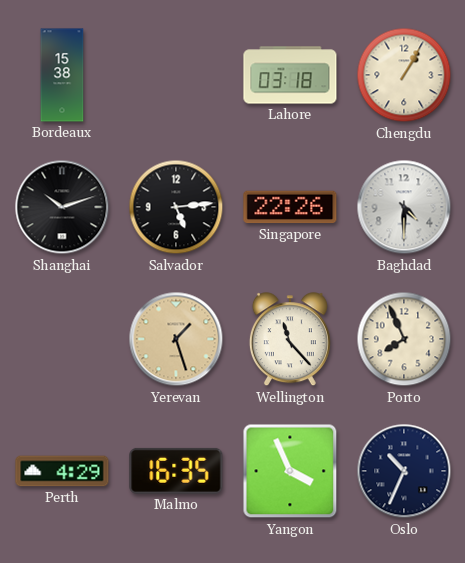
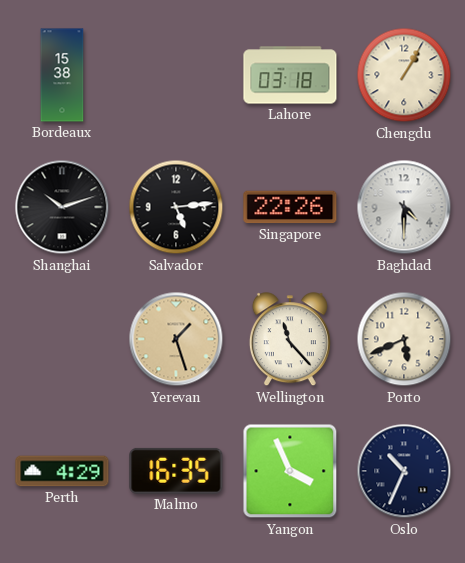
Porto: 7:56 -> 5:41
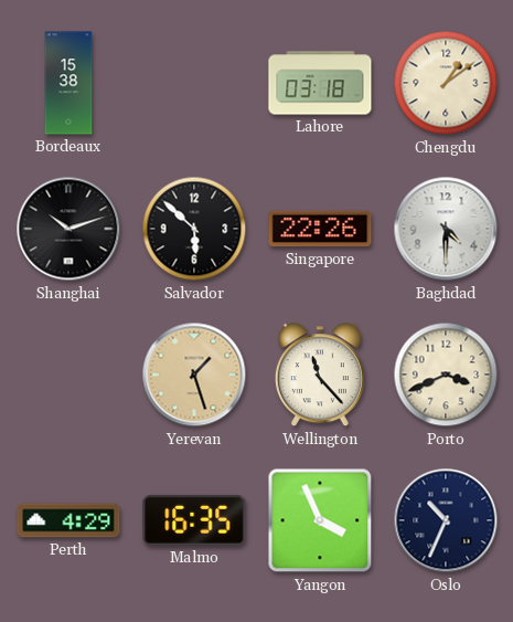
Chengdu: 1:05 -> 1:09
Salvador: 5:14 -> 5:52
Porto: 5:41 -> 3:41
